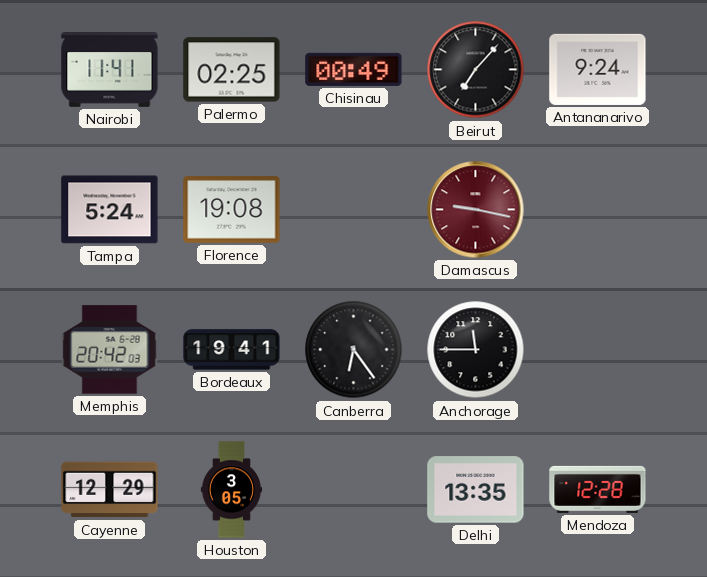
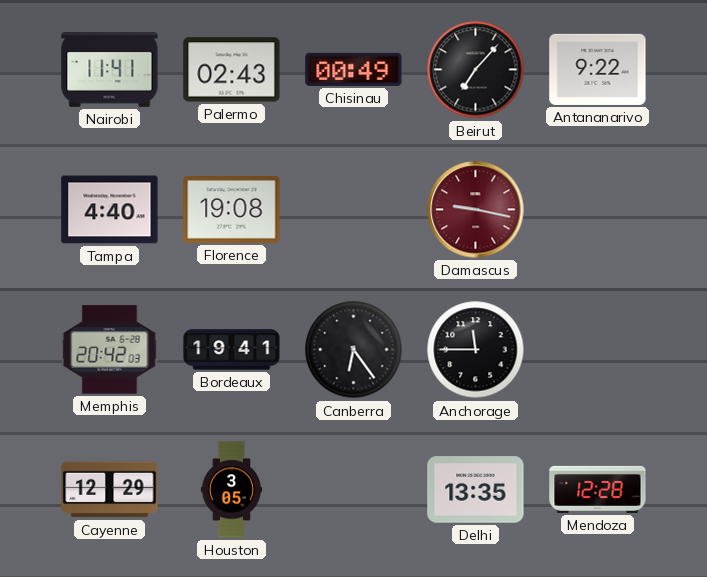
Palermo: 02:25 -> 02:43
Antananarivo: 9:24 -> 9:22
Tampa: 5:24 -> 4:40
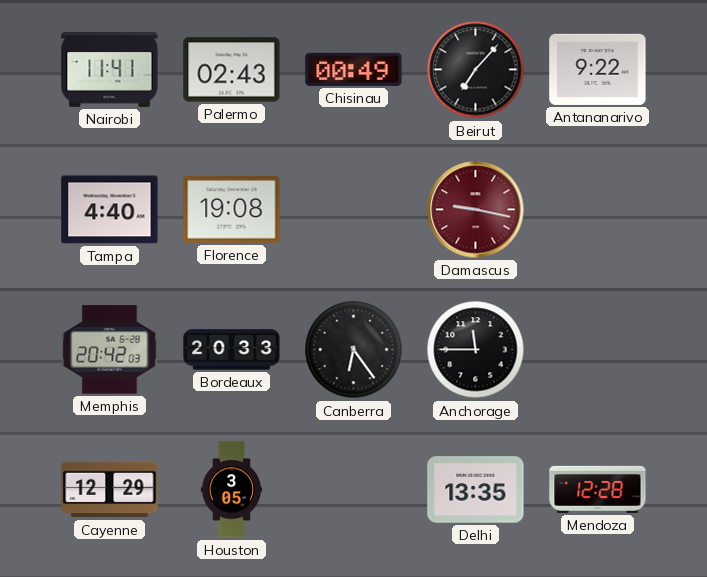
Bordeaux: 19:41 -> 20:33
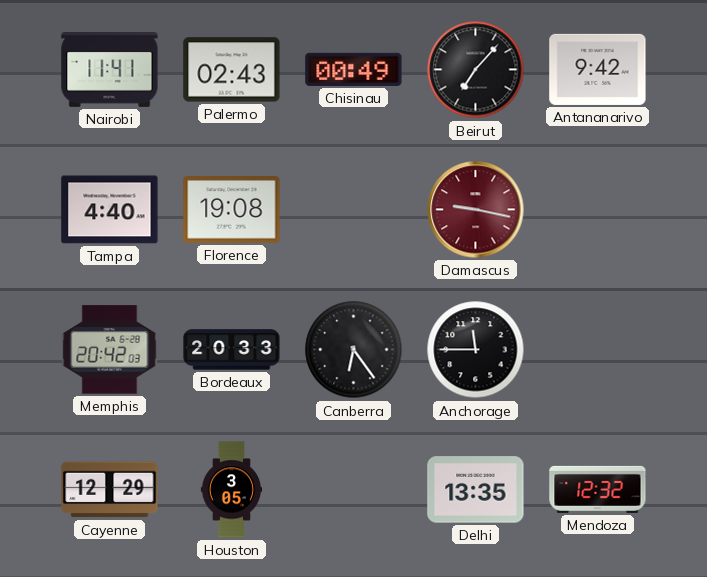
Antananarivo: 9:22 -> 9:42
Mendoza: 12:28 -> 12:32
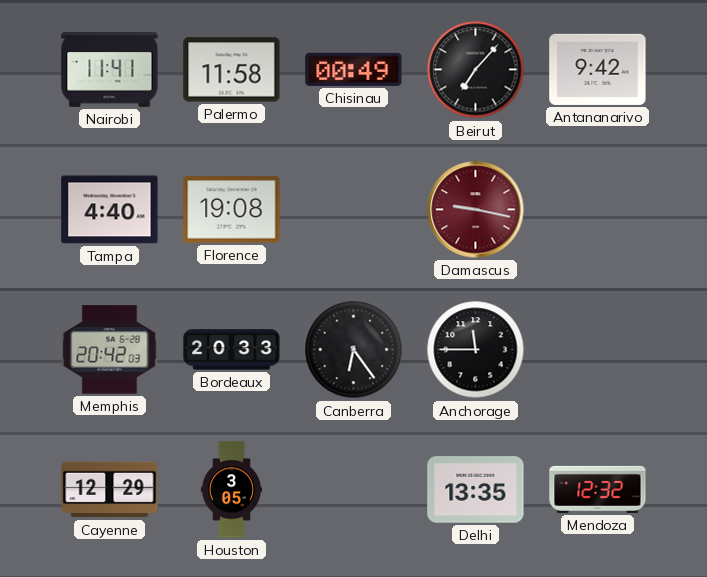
Palermo: 02:43 -> 11:58
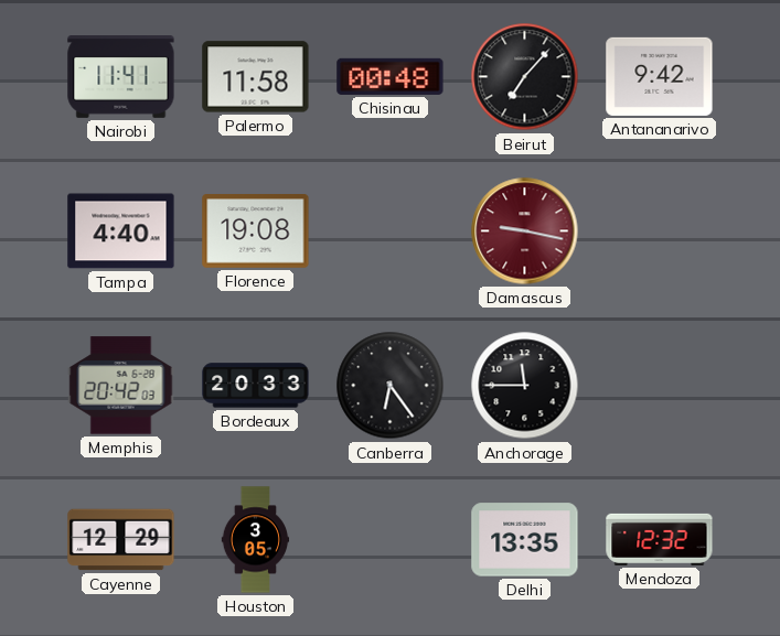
Chisinau: 00:49 -> 00:48
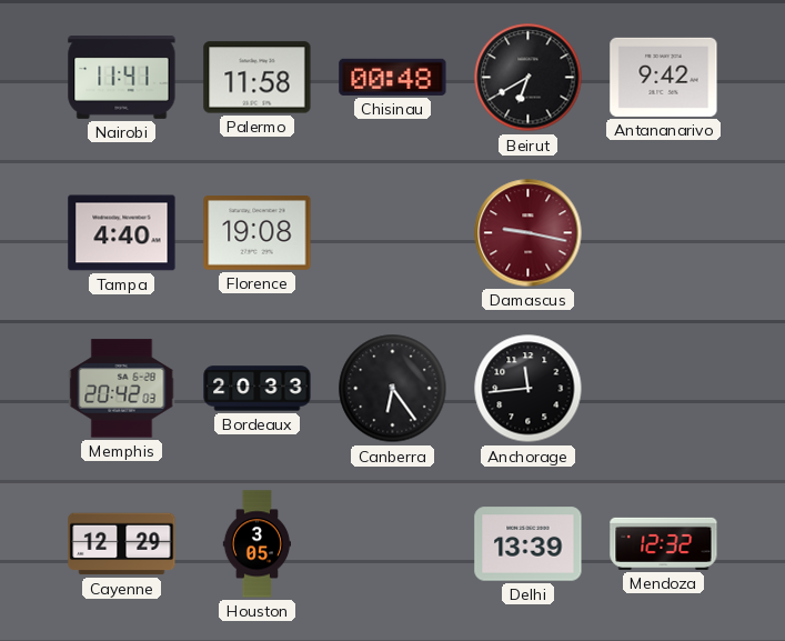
Beirut: 7:07 -> 6:40
Anchorage: 11:45 -> 11:44
Delhi: 13:35 -> 13:39
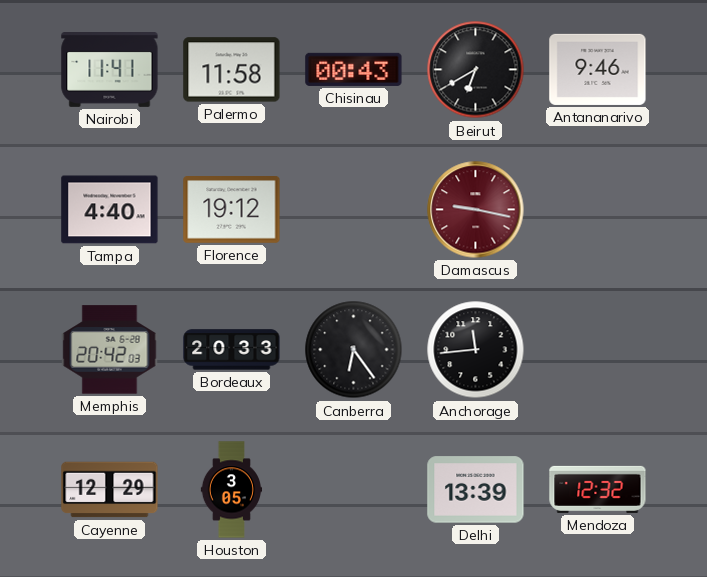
Chisinau: 00:48 -> 00:43
Antananarivo: 9:42 -> 9:46
Florence: 19:08 -> 19:12
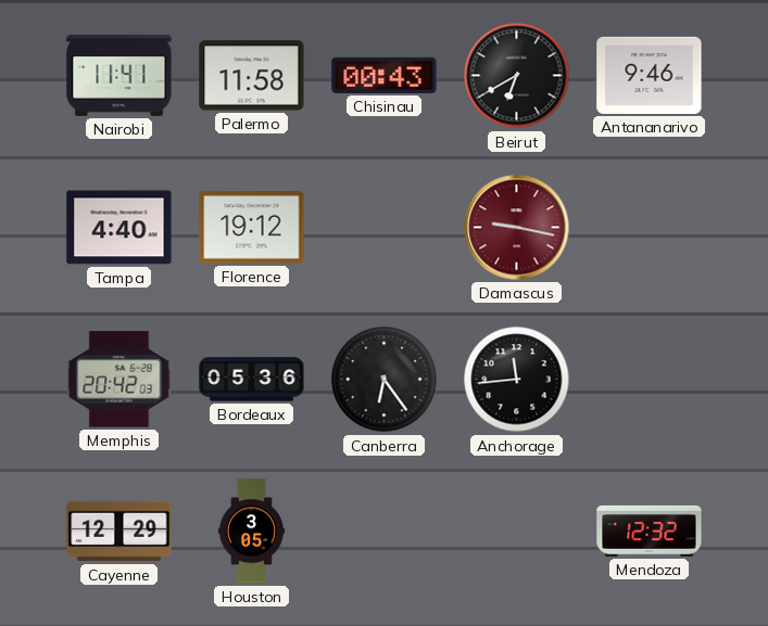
Bordeaux: 20:33 -> 05:36
Delhi: 13:39 -> none
